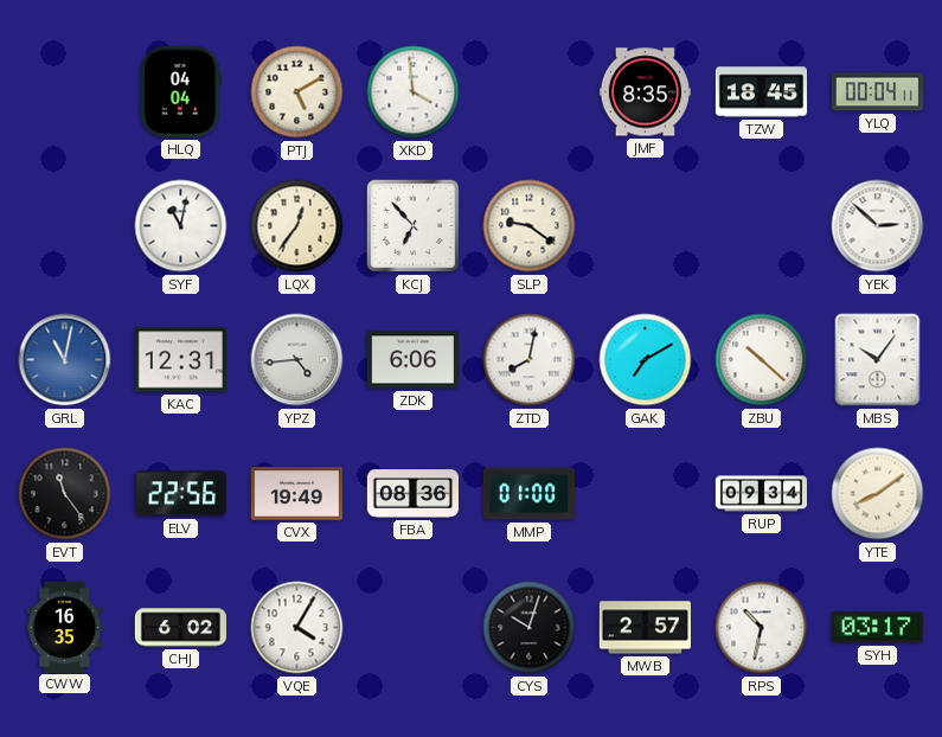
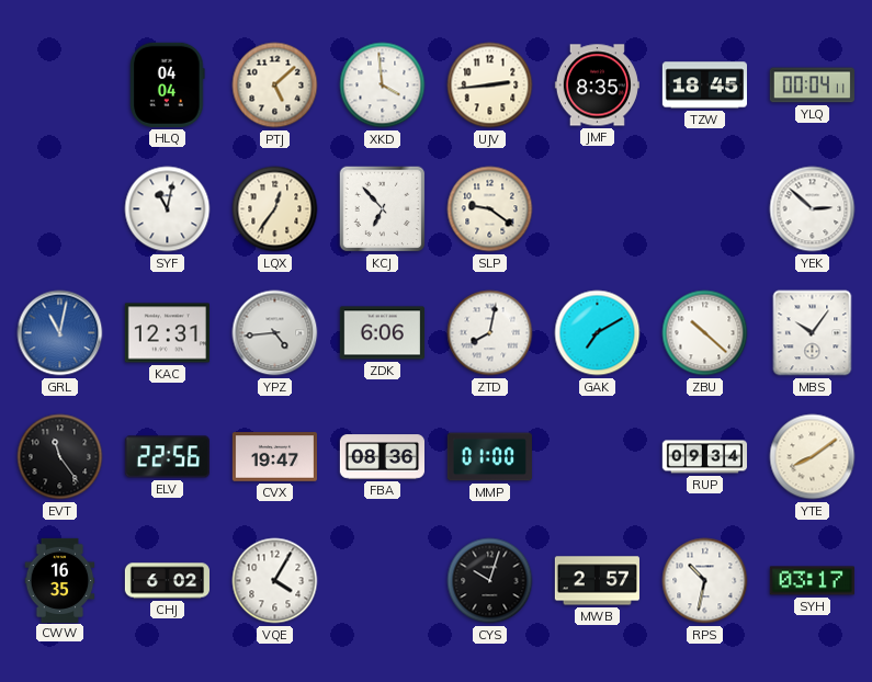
PTJ: 5:10 -> 5:08
UJV: none -> 2:44
CVX: 19:49 -> 19:47
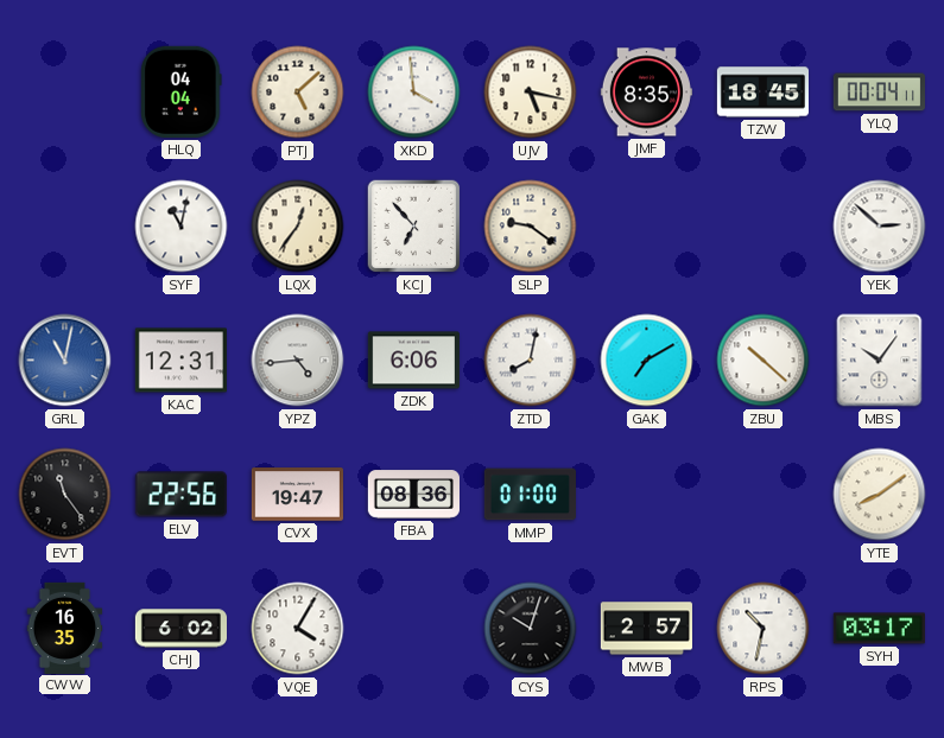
UJV: 2:44 -> 5:17
RUP: 09:34 -> none
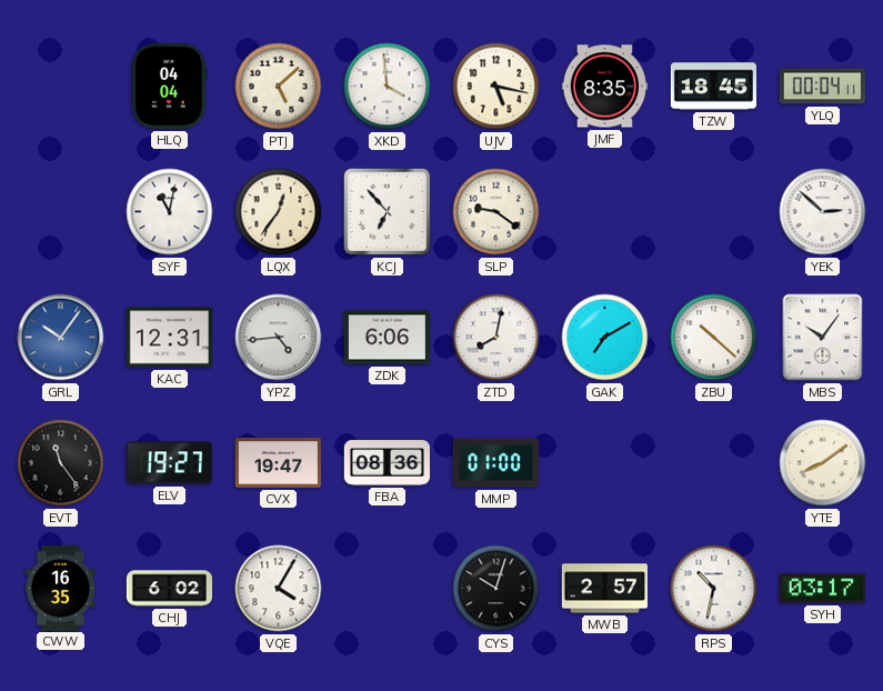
GRL: 11:02 -> 10:06
ELV: 22:56 -> 19:27
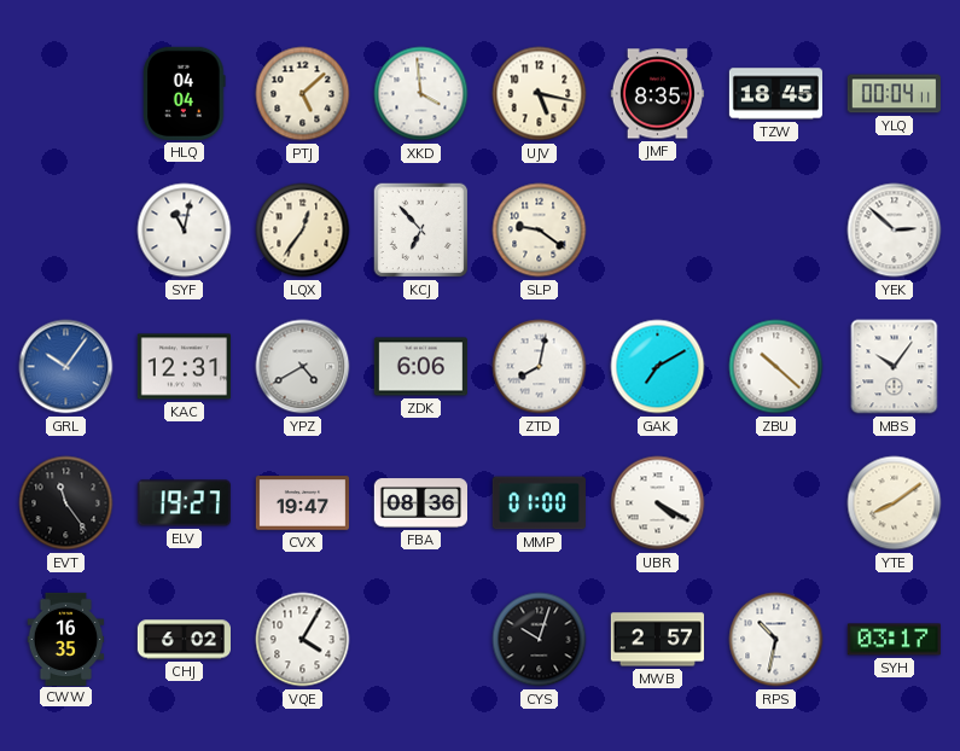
YPZ: 4:44 -> 4:40
UBR: none -> 4:20
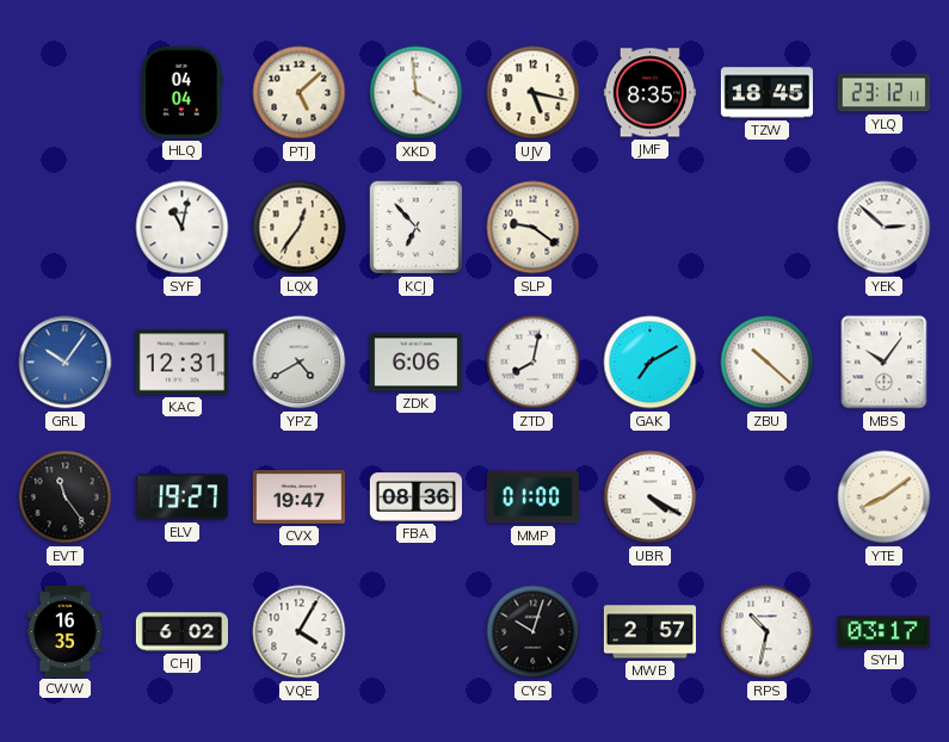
YLQ: 00:04 -> 23:12
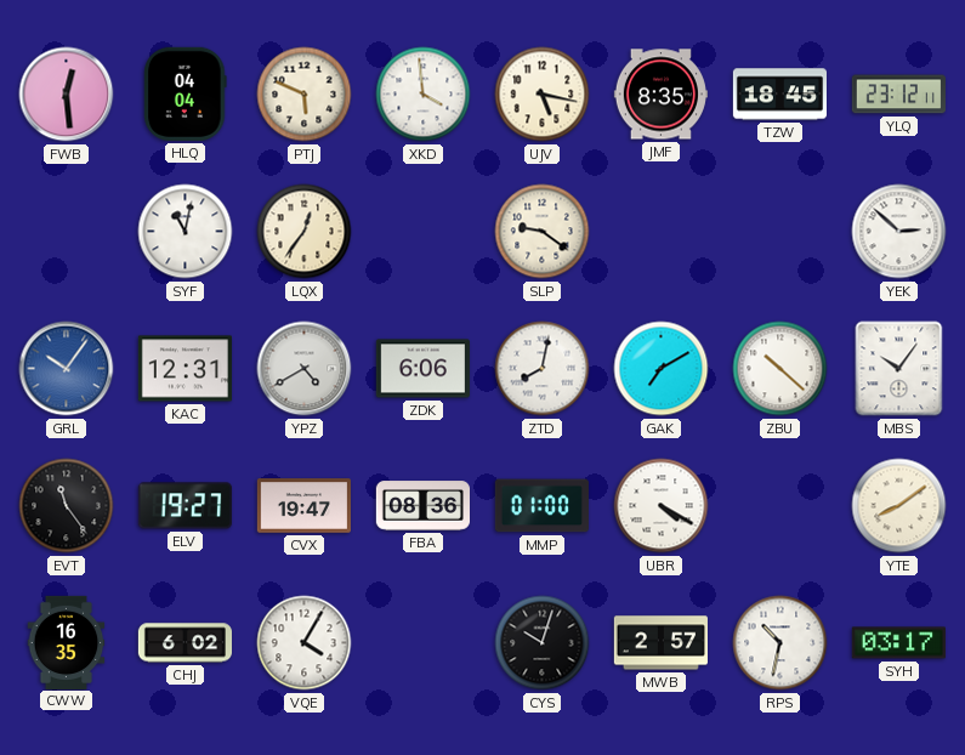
FWB: none -> 12:29
PTJ: 5:08 -> 5:49
KCJ: 6:53 -> none
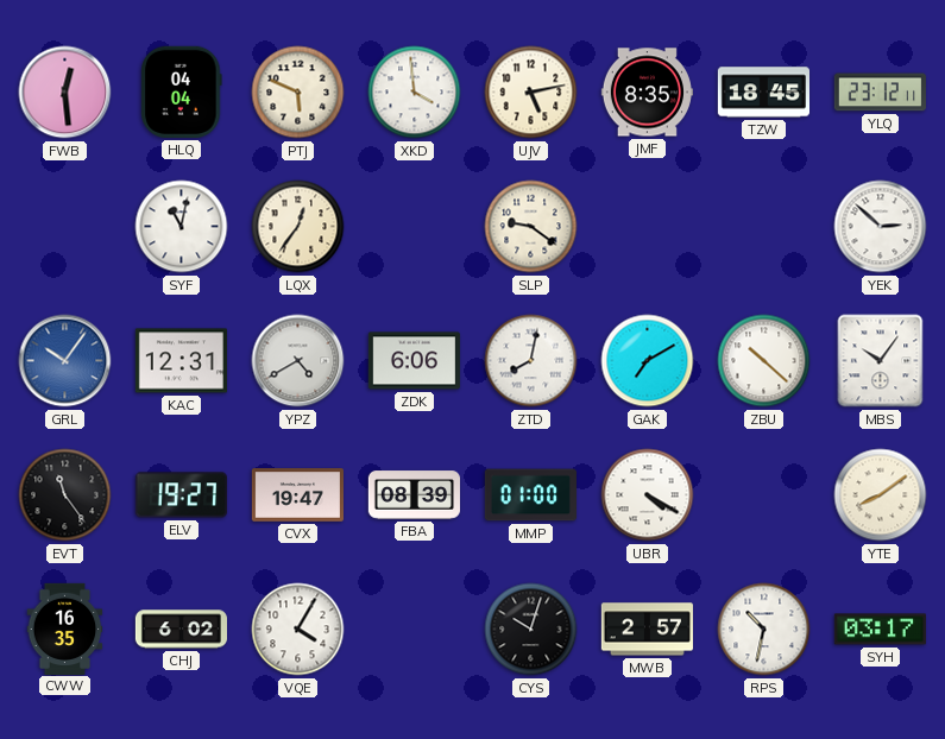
UJV: 5:17 -> 5:13
FBA: 08:36 -> 08:39
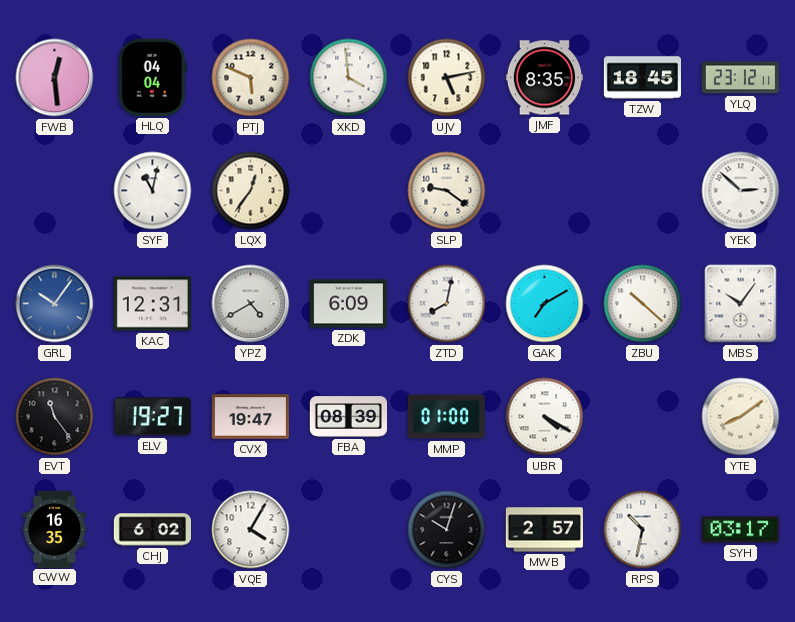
ZDK: 6:06 -> 6:09
